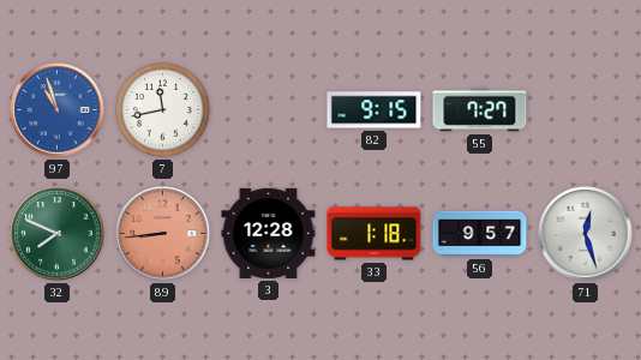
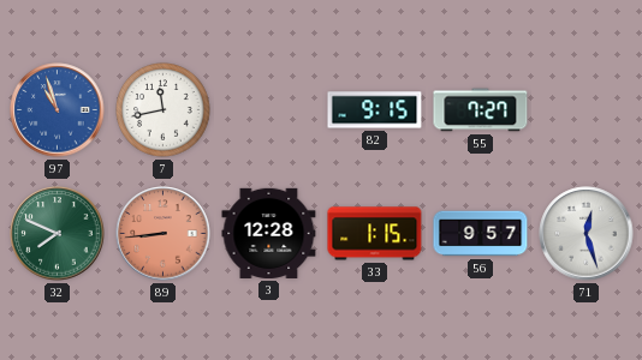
33: 1:18 -> 1:15
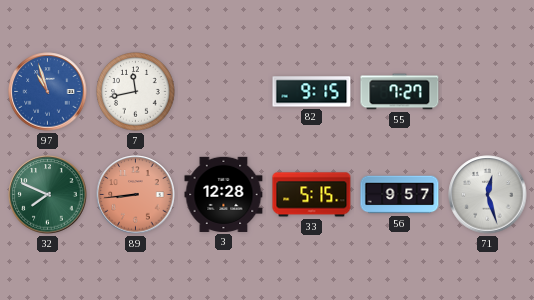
33: 1:15 -> 5:15
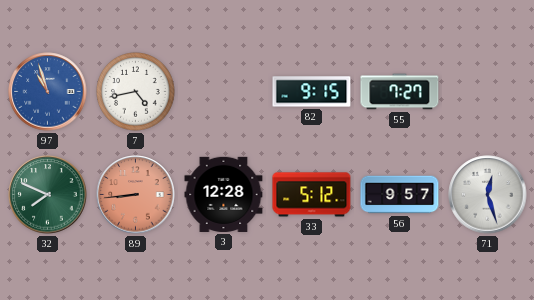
7: 11:43 -> 4:43
33: 5:15 -> 5:12
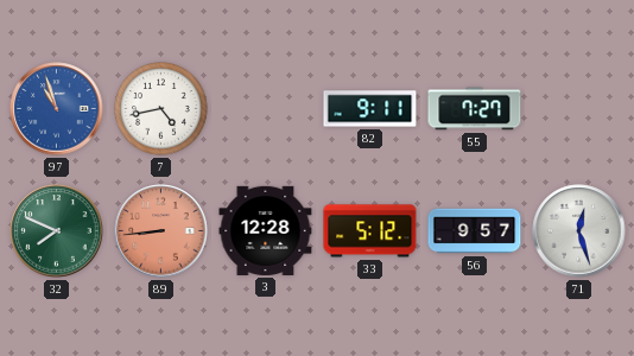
82: 9:15 -> 9:11
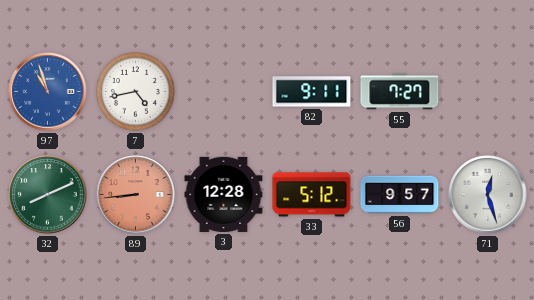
32: 7:49 -> 8:11
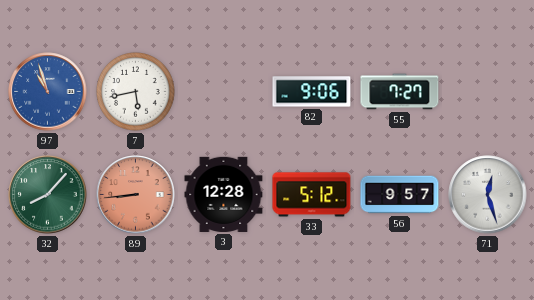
7: 4:43 -> 5:43
82: 9:11 -> 9:06
32: 8:11 -> 8:07
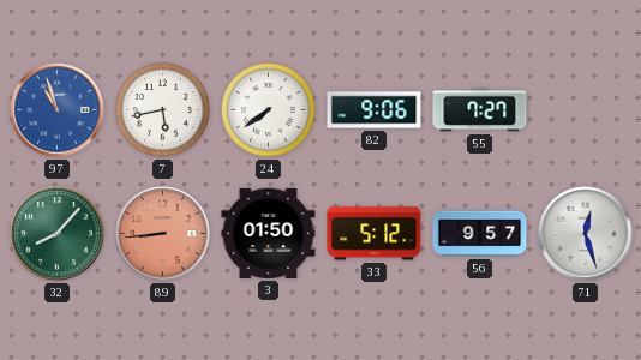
24: none -> 7:39
3: 12:28 -> 01:50
